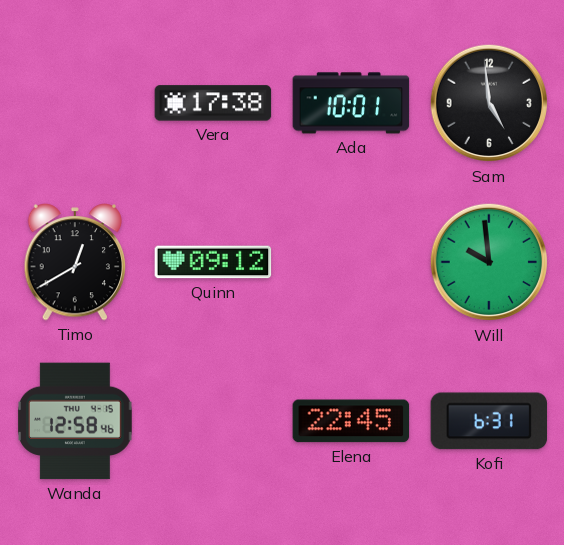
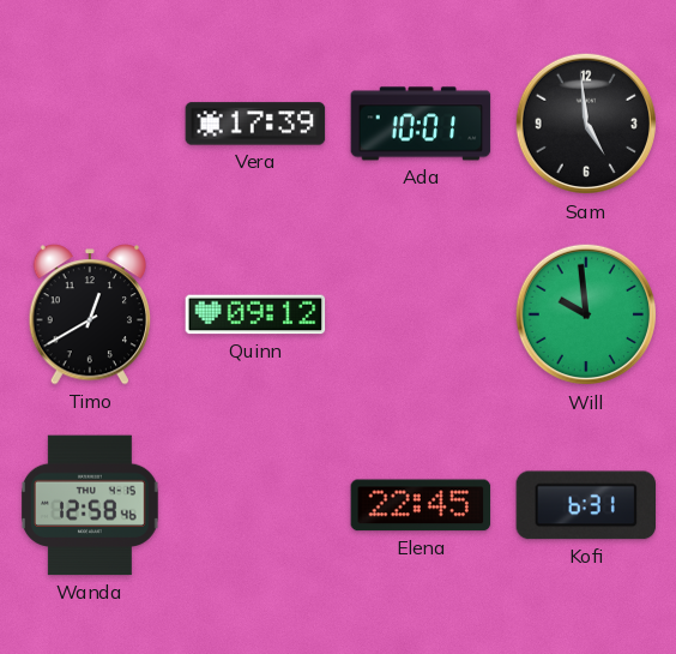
Vera: 17:38 -> 17:39
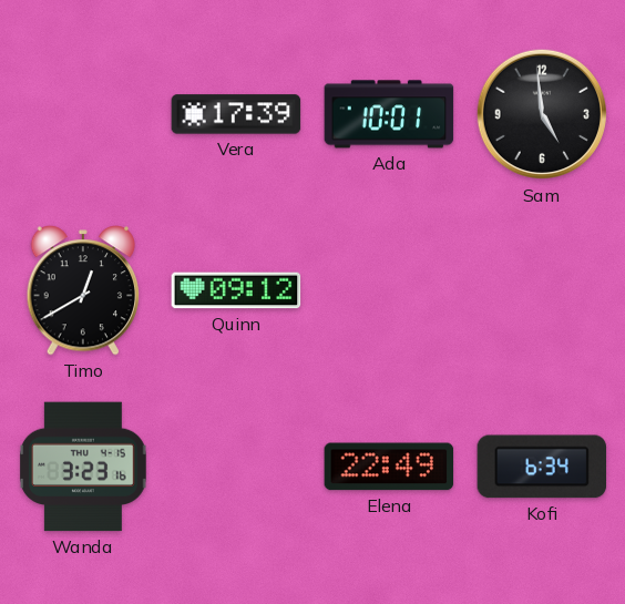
Will: 9:59 -> none
Wanda: 12:58 -> 3:23
Elena: 22:45 -> 22:49
Kofi: 6:31 -> 6:34
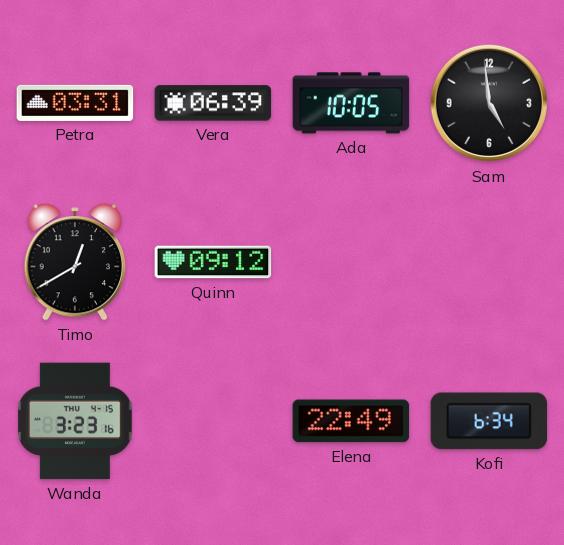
Petra: none -> 03:31
Vera: 17:39 -> 06:39
Ada: 10:01 -> 10:05
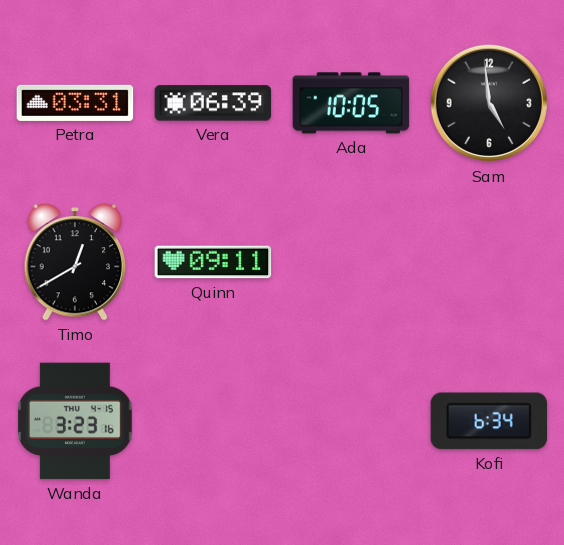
Quinn: 09:12 -> 09:11
Elena: 22:49 -> none
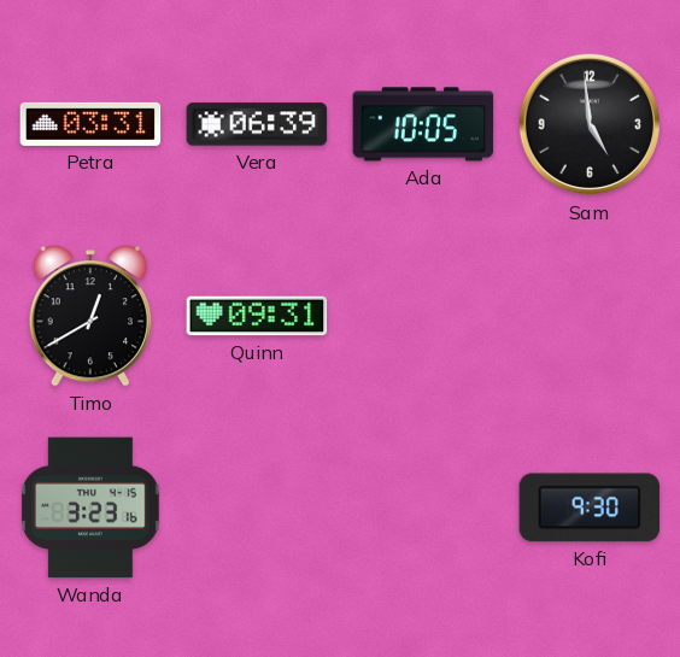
Quinn: 09:11 -> 09:31
Kofi: 6:34 -> 9:30
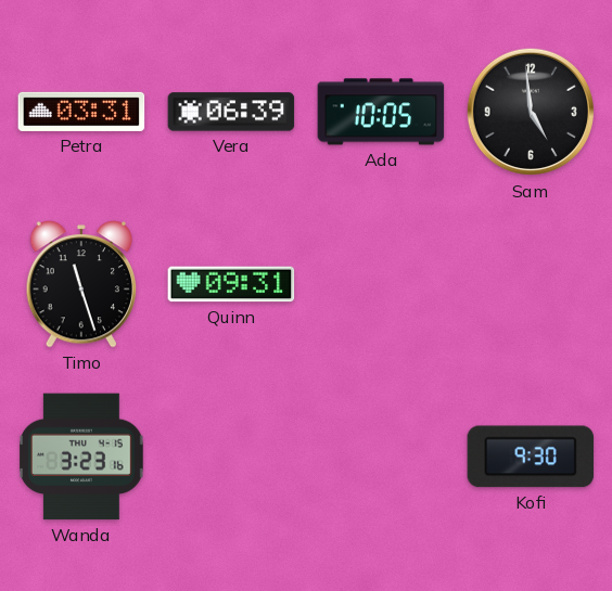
Timo: 12:40 -> 11:27
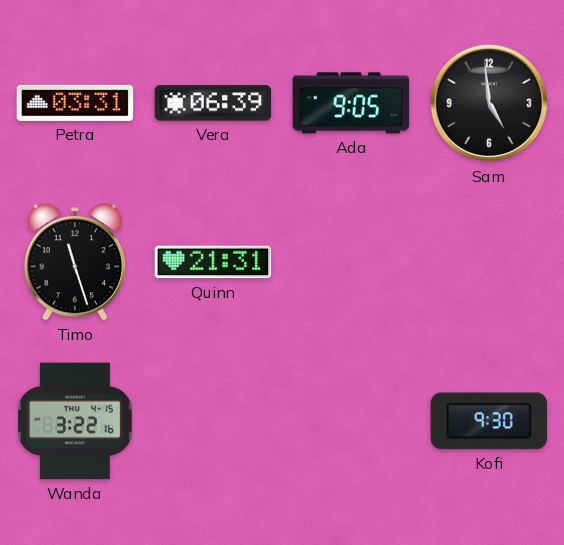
Ada: 10:05 -> 9:05
Quinn: 09:31 -> 21:31
Wanda: 3:23 -> 3:22
